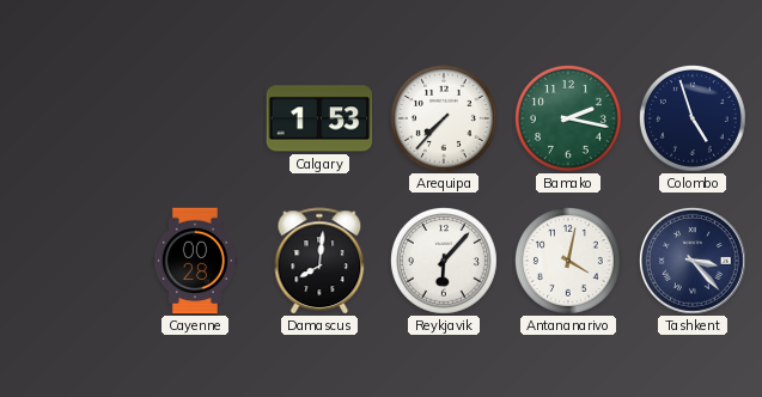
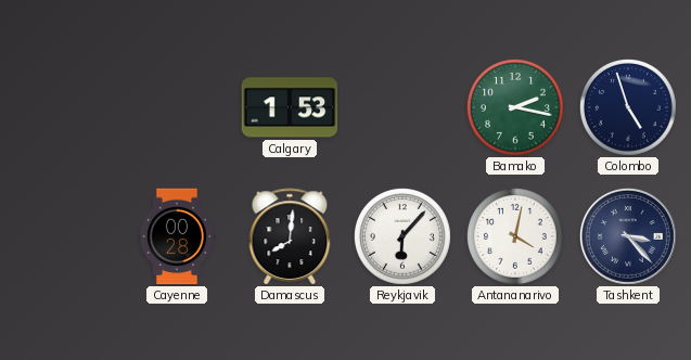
Arequipa: 7:37 -> none
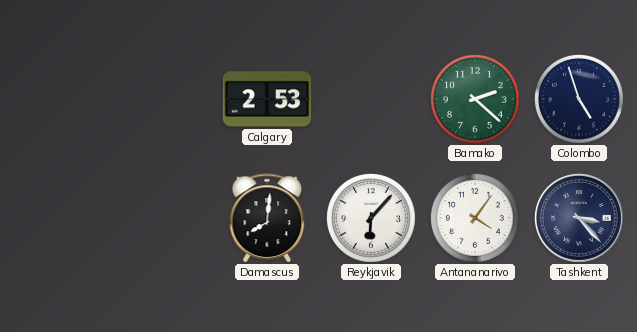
Calgary: 1:53 -> 2:53
Bamako: 2:17 -> 2:22
Cayenne: 00:28 -> none
Antananarivo: 4:02 -> 4:06
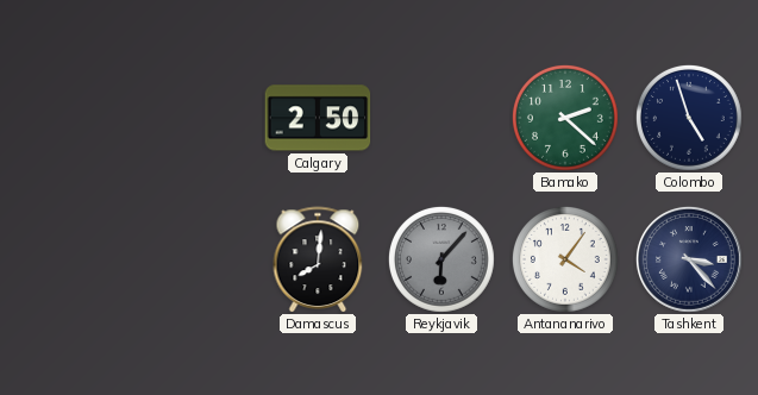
Calgary: 2:53 -> 2:50
Reykjavik dial: white -> grey
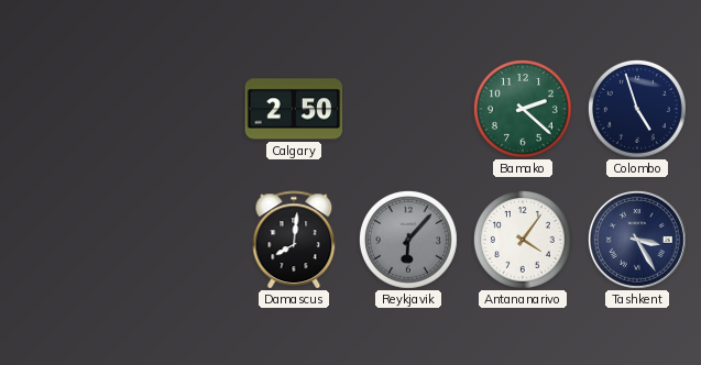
Tashkent: 3:23 -> 3:25
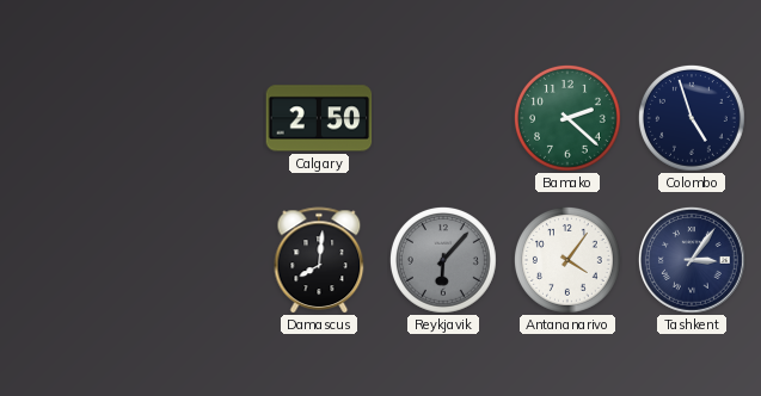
Tashkent: 3:25 -> 3:06
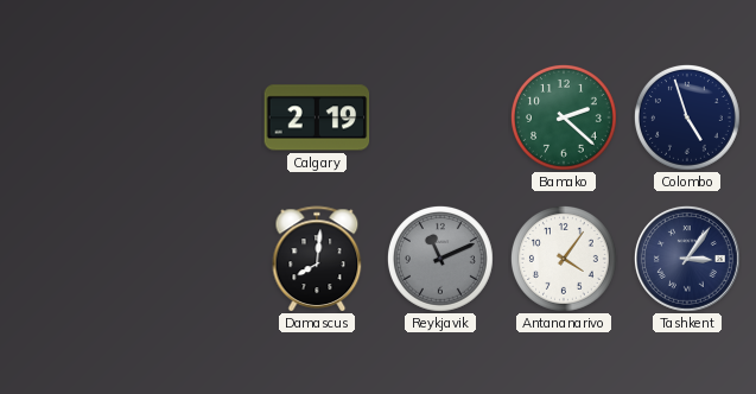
Calgary: 2:50 -> 2:19
Reykjavik: 6:07 -> 11:11
